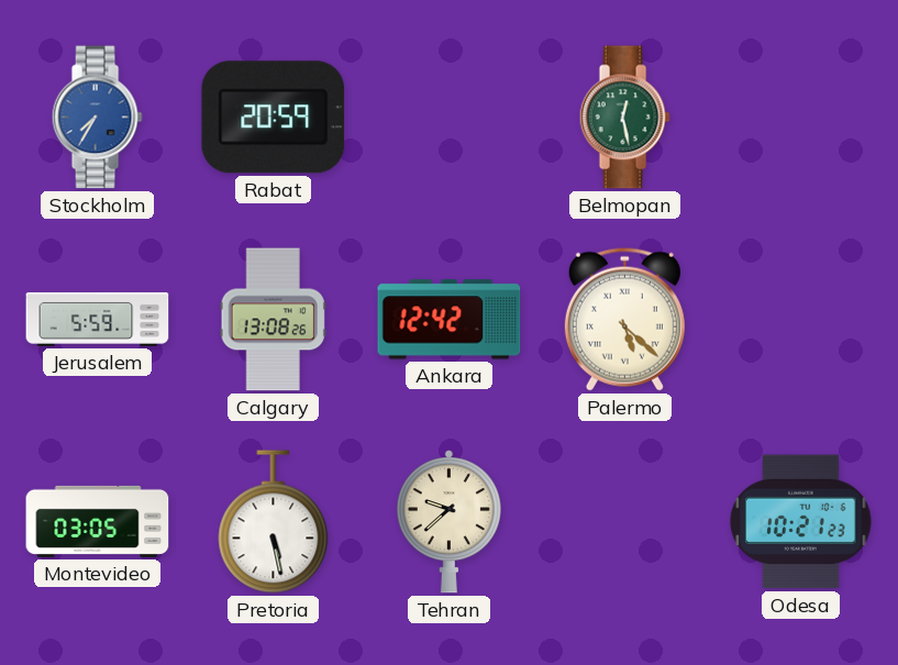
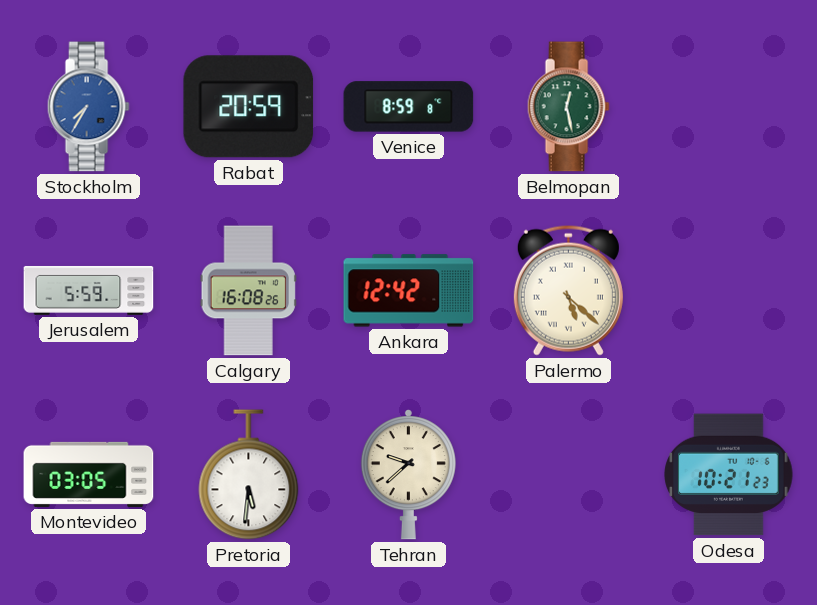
Venice: none -> 8:59
Calgary: 13:08 -> 16:08
Pretoria: 5:28 -> 5:31
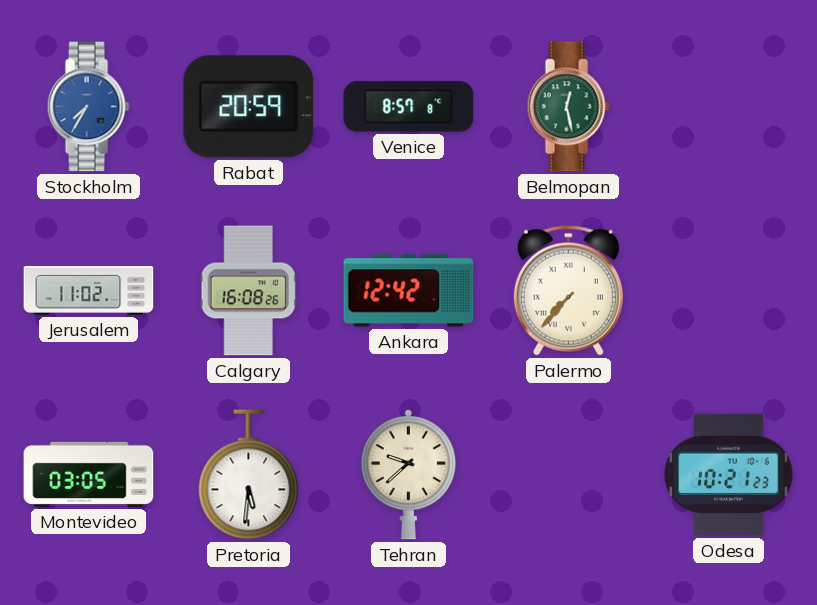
Venice: 8:59 -> 8:57
Jerusalem: 5:59 -> 11:02
Palermo: 5:22 -> 7:37
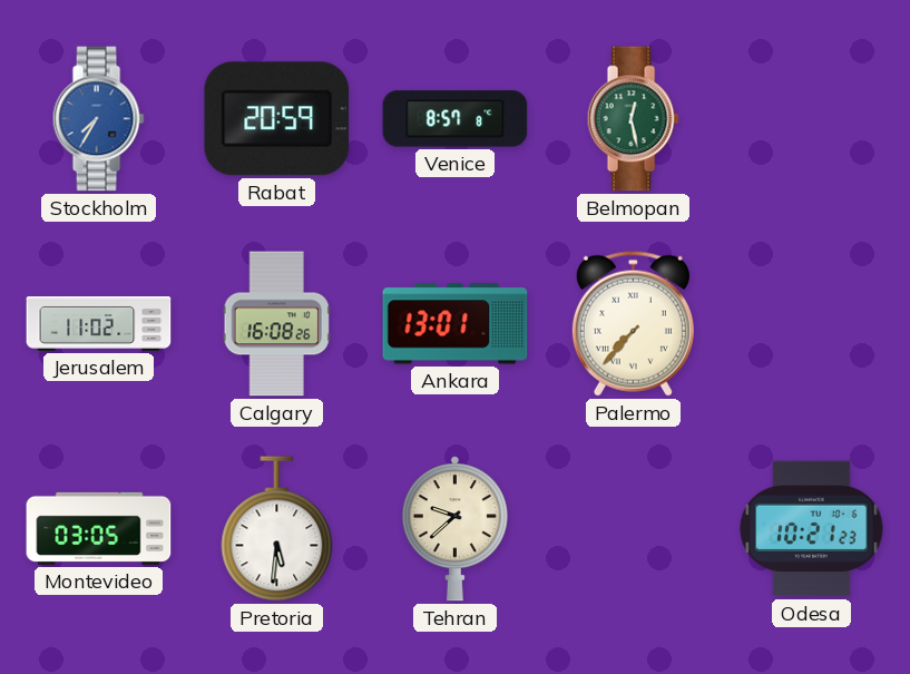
Ankara: 12:42 -> 13:01
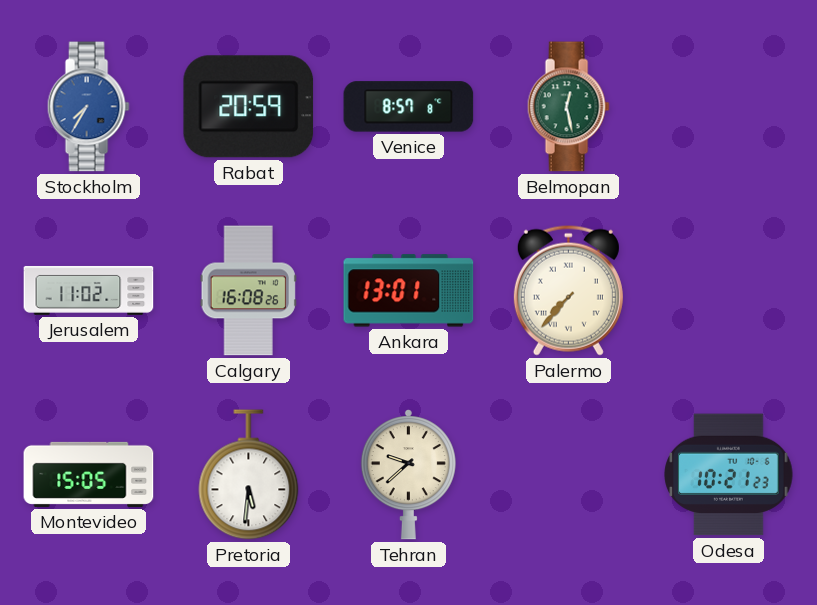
Montevideo: 03:05 -> 15:05
